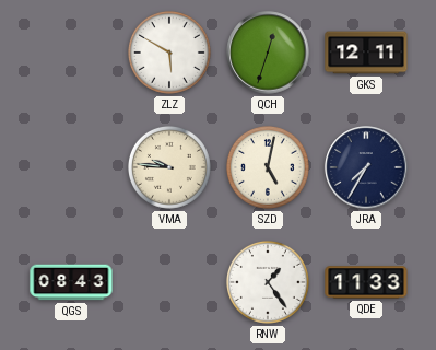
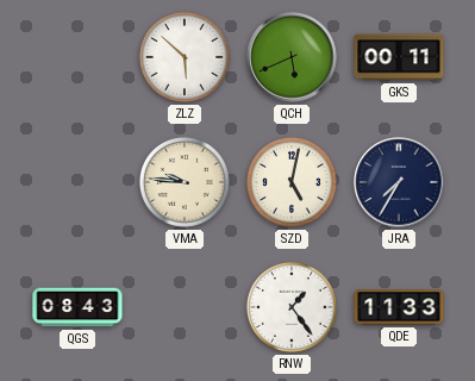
ZLZ: 5:50 -> 5:52
QCH: 12:33 -> 5:41
GKS: 12:11 -> 00:11
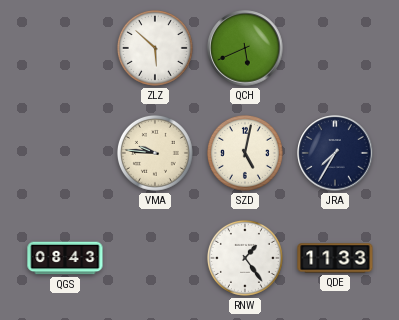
GKS: 00:11 -> none
